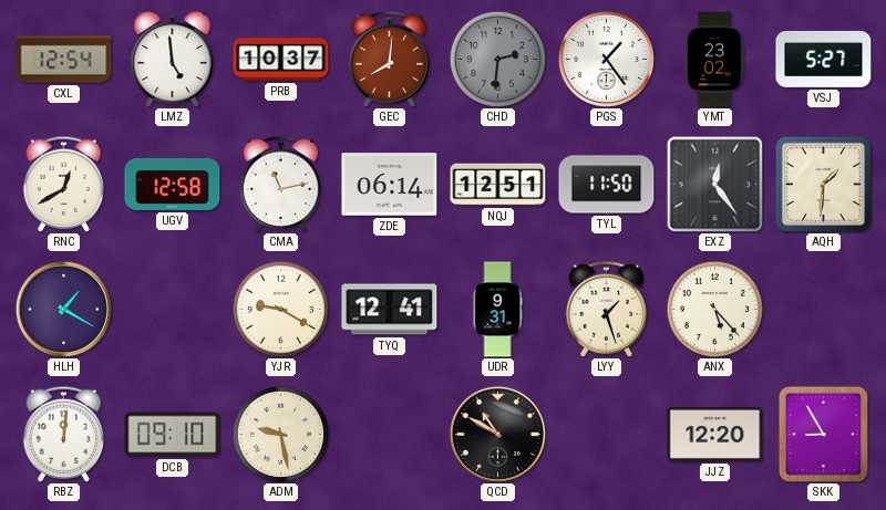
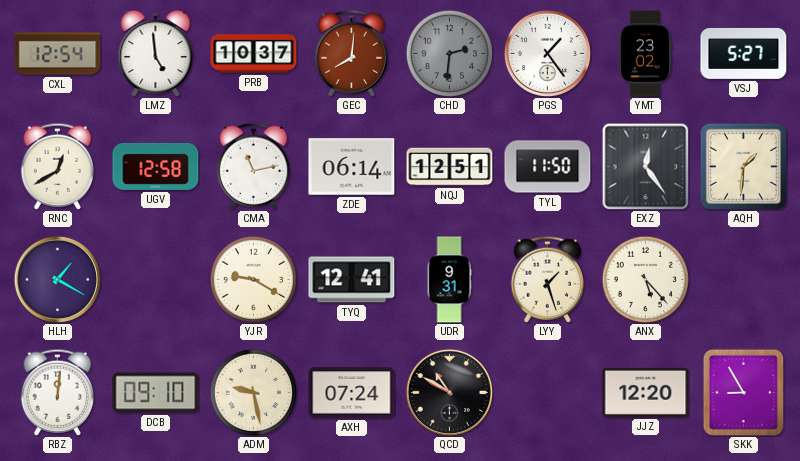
AXH: none -> 07:24
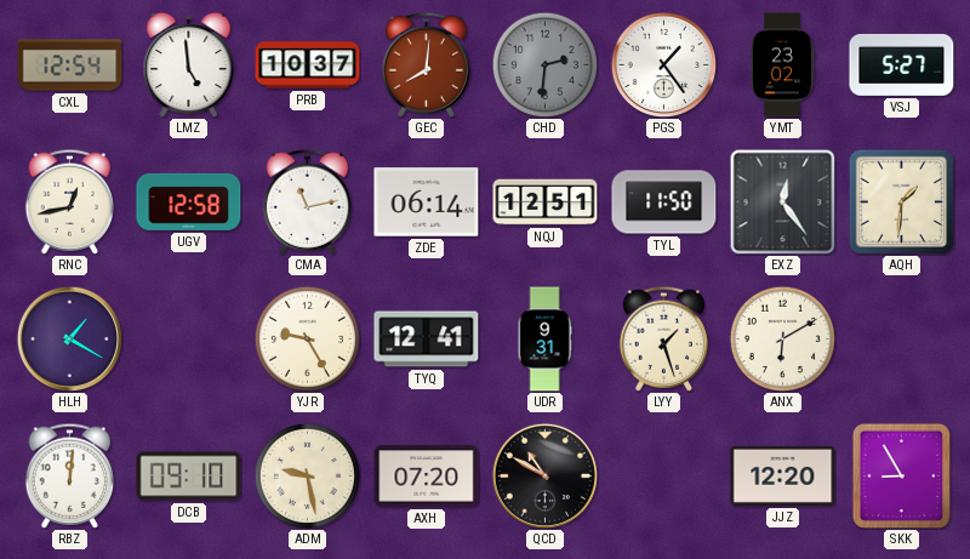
RNC: 12:40 -> 12:43
YJR: 9:20 -> 9:25
ANX: 5:23 -> 6:10
AXH: 07:24 -> 07:20
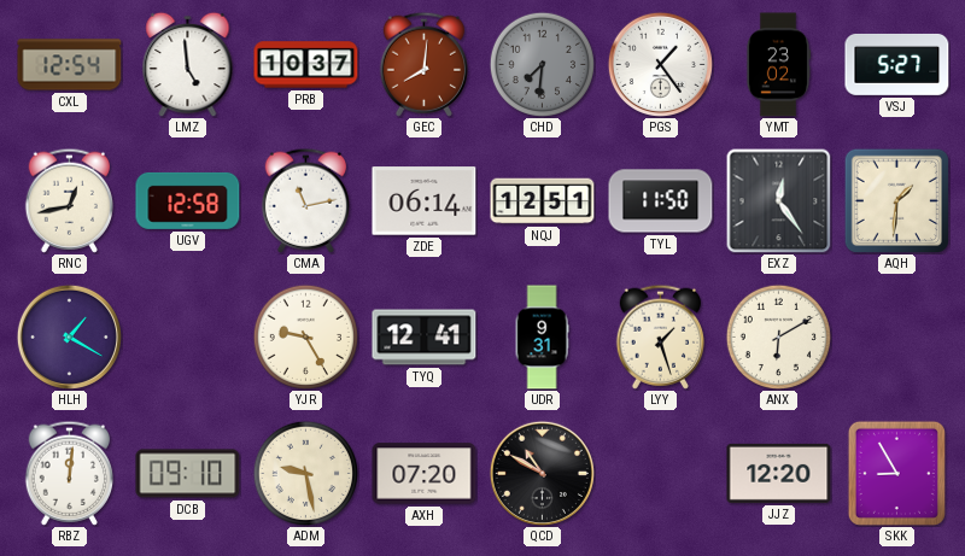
CHD: 2:31 -> 7:31
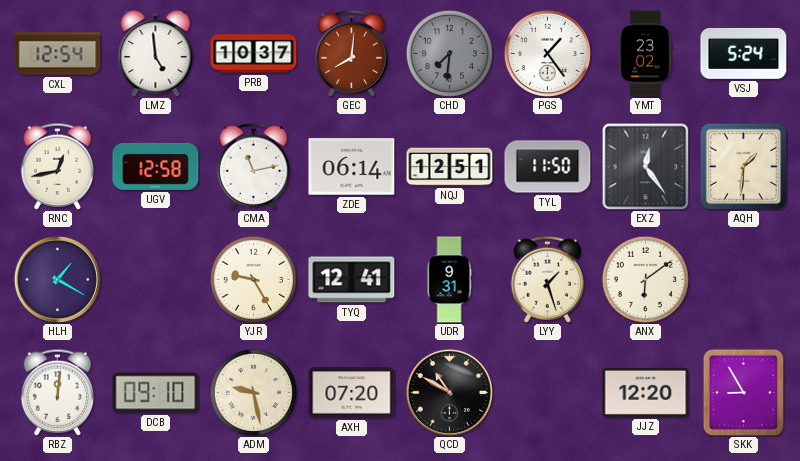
VSJ: 5:27 -> 5:24
ANX: 6:10 -> 6:09
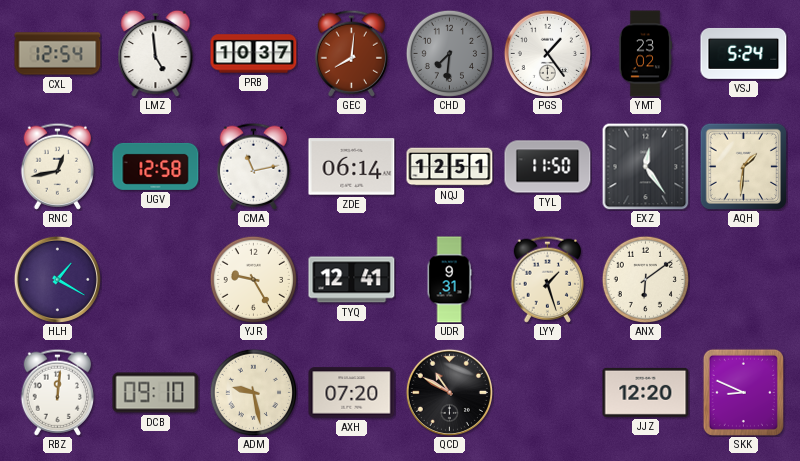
SKK: 8:55 -> 8:49
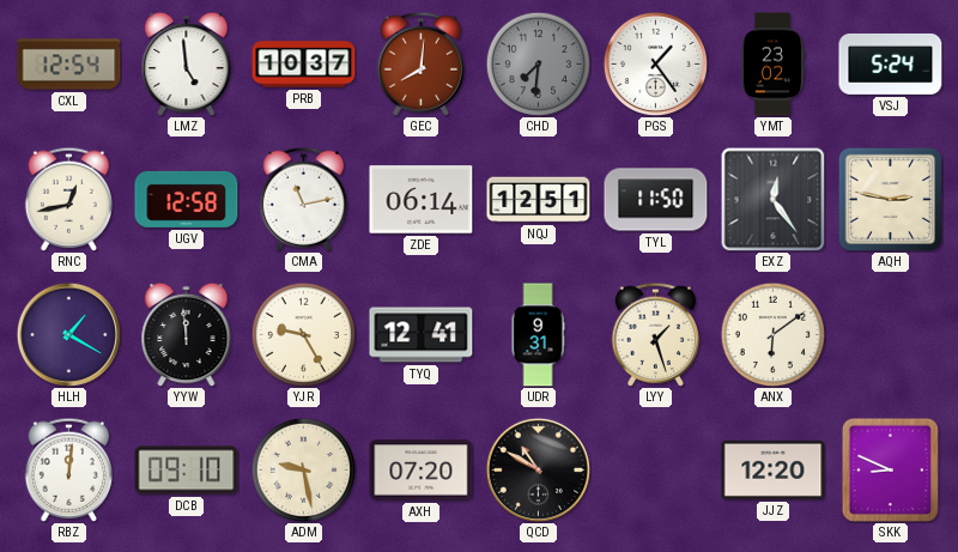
AQH: 1:31 -> 2:47
YYW: none -> 11:59
